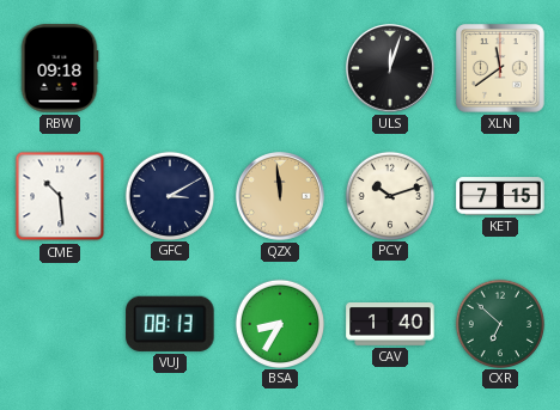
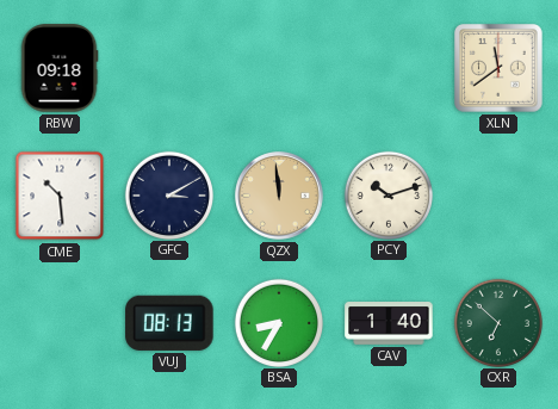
ULS: 12:03 -> none
KET: 7:15 -> none
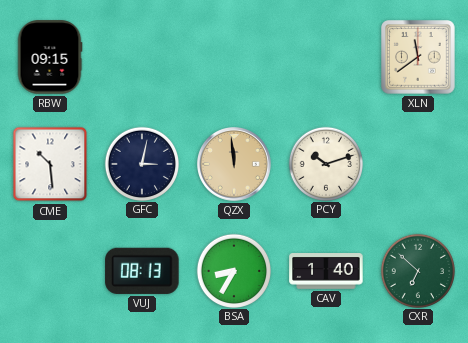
RBW: 09:18 -> 09:15
GFC: 3:10 -> 3:02
